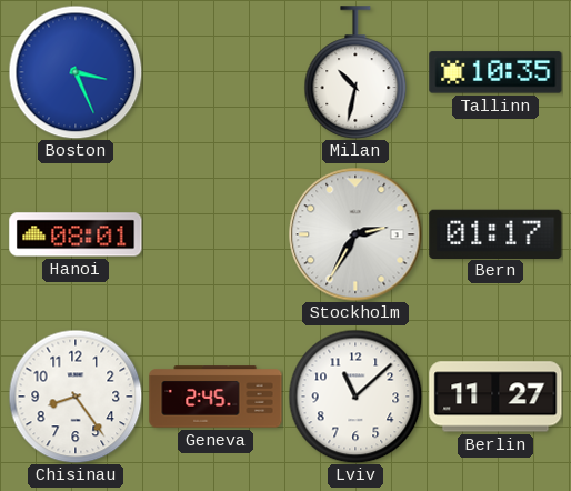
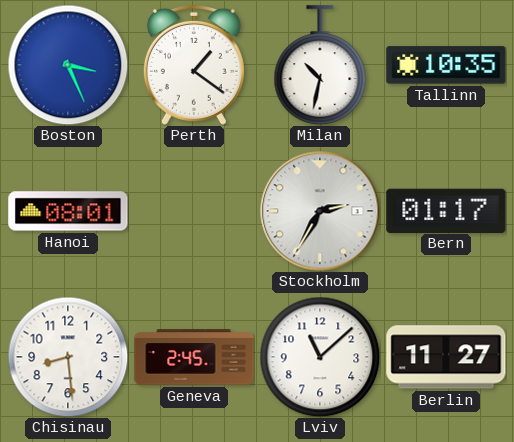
Perth: none -> 1:21
Chisinau: 8:24 -> 8:29
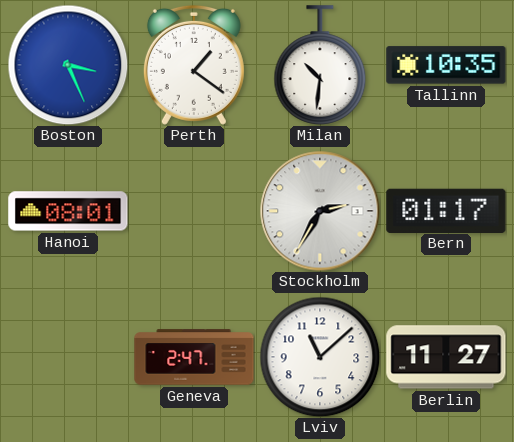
Milan: 10:32 -> 10:31
Chisinau: 8:29 -> none
Geneva: 2:45 -> 2:47
